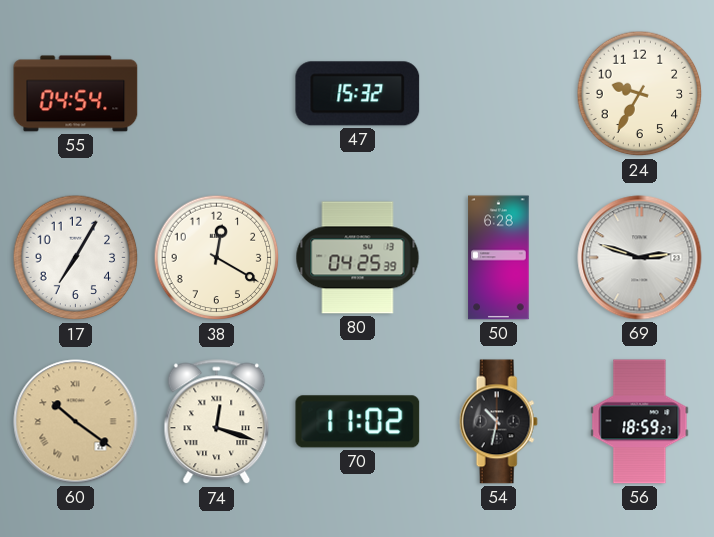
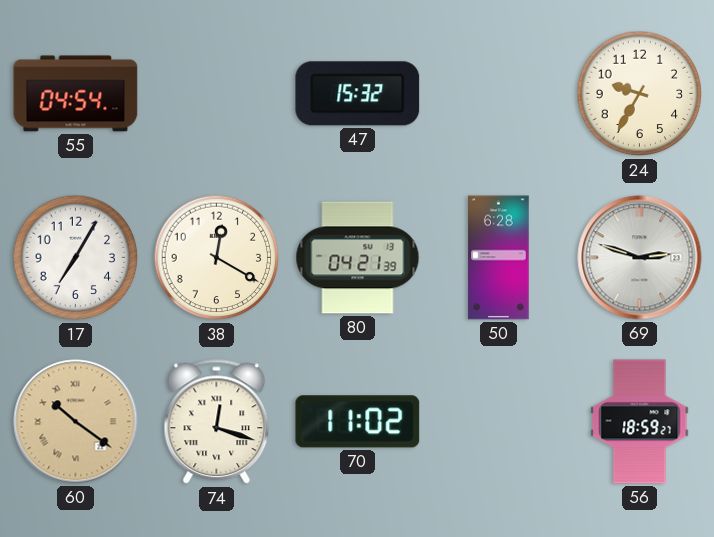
80: 04:25 -> 04:21
54: 10:32 -> none
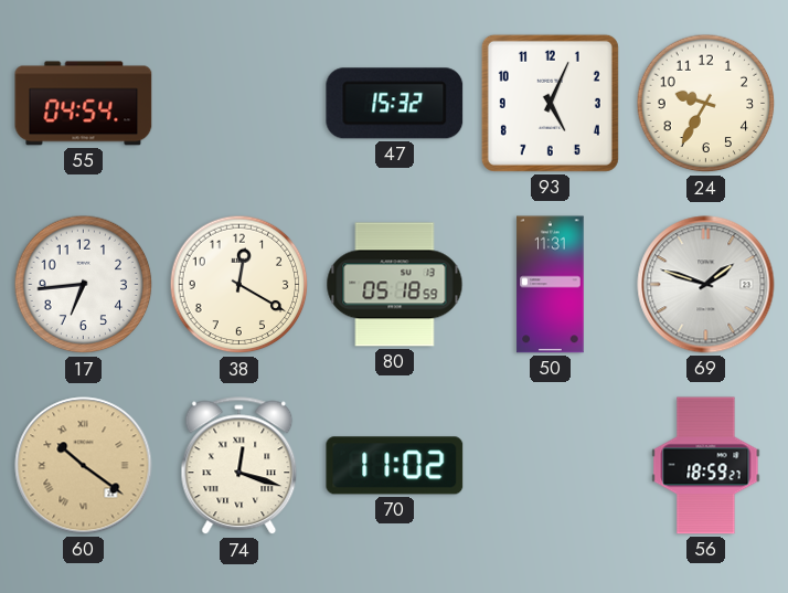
93: none -> 5:04
17: 7:05 -> 6:44
80: 04:21 -> 05:18
50: 6:28 -> 11:31
69: 2:48 -> 1:48
